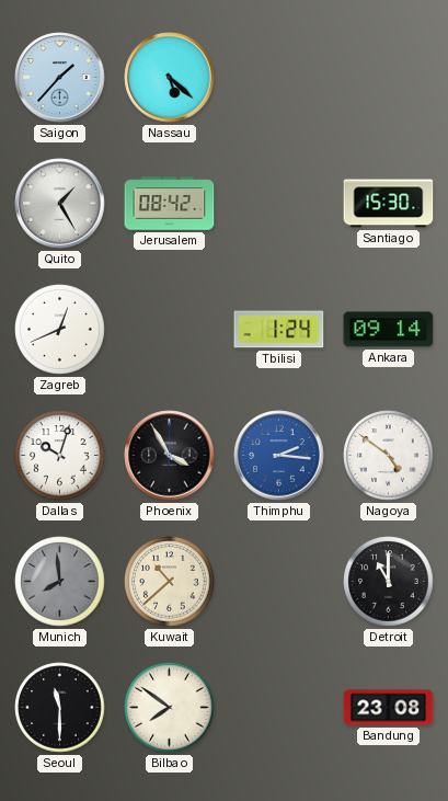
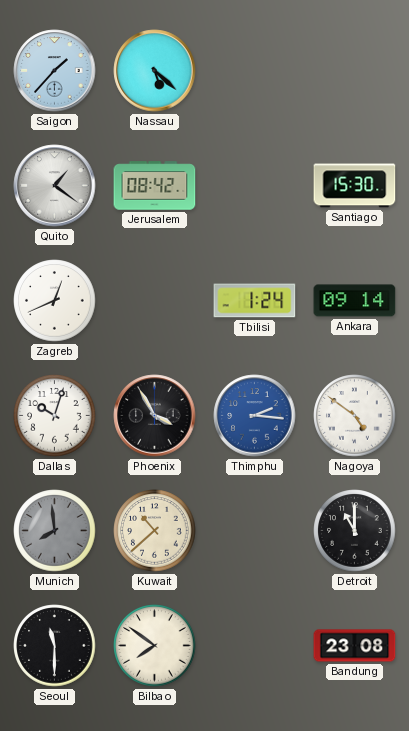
Quito: 1:25 -> 1:21
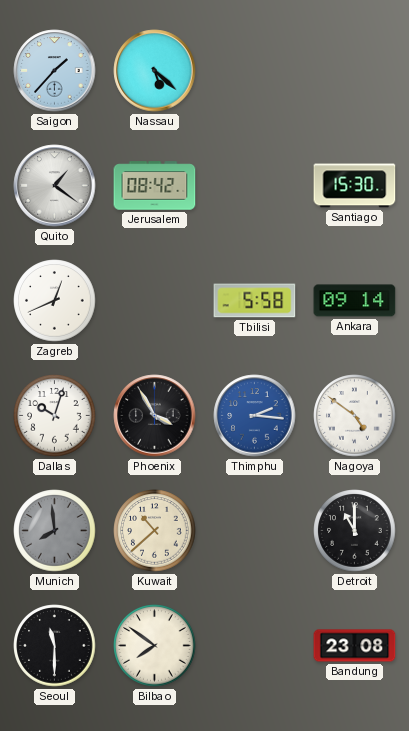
Tbilisi: 1:24 -> 5:58
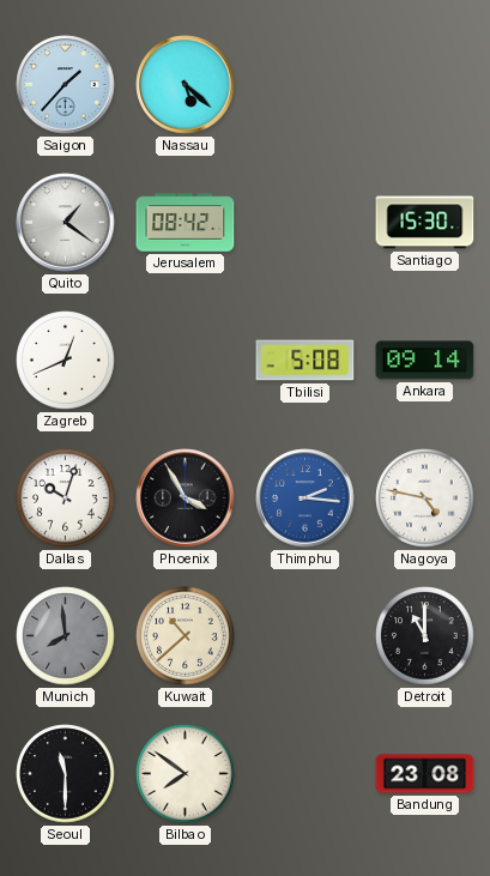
Tbilisi: 5:58 -> 5:08
Nagoya: 4:51 -> 4:47
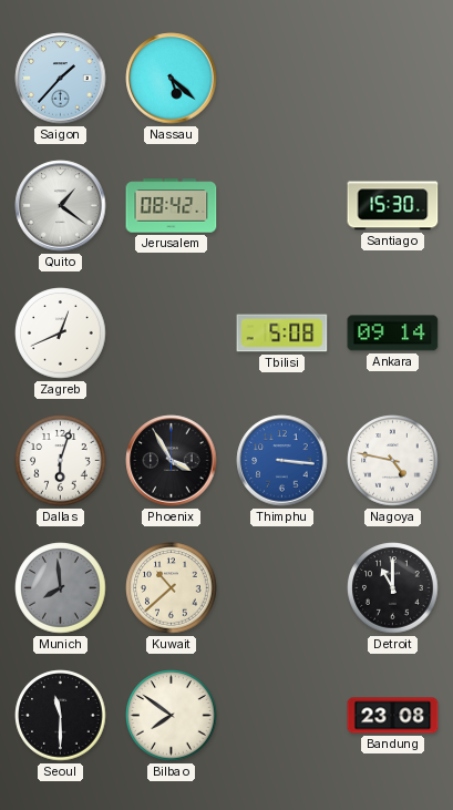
Dallas: 10:03 -> 6:03
Thimphu: 2:16 -> 3:16
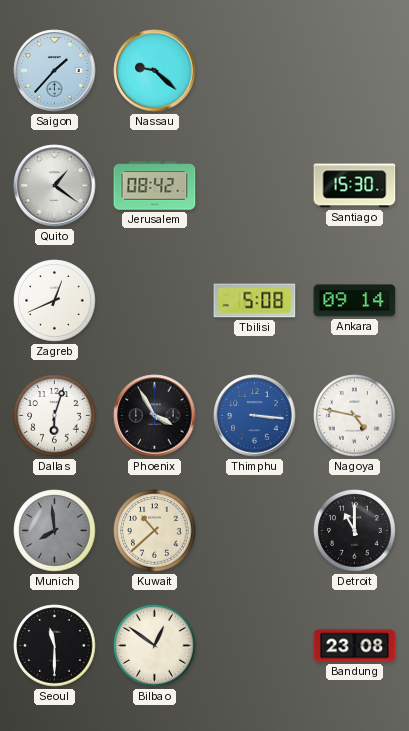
Nassau: 5:22 -> 9:22
Bilbao: 7:51 -> 12:51
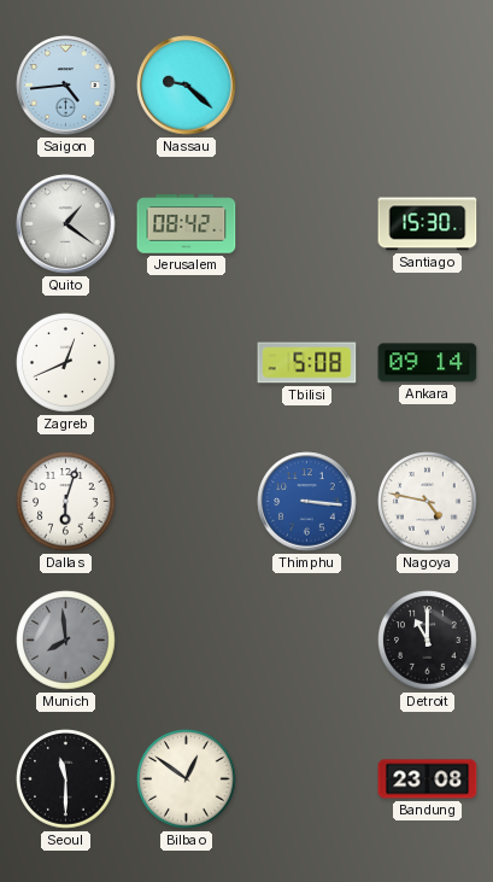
Saigon: 1:37 -> 4:44
Phoenix: 3:55 -> none
Kuwait: 10:38 -> none
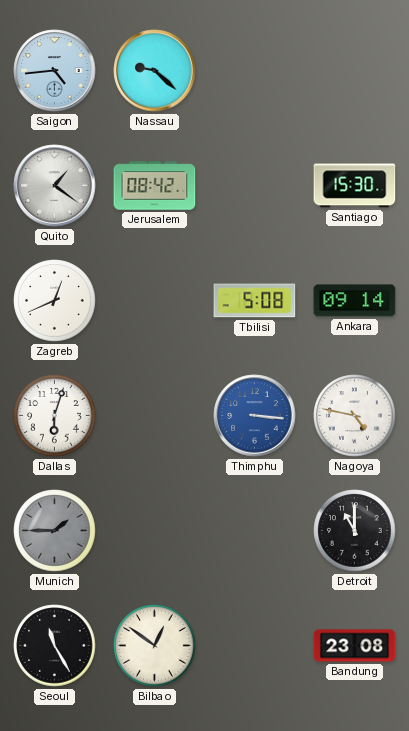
Munich: 7:59 -> 1:45
Seoul: 11:30 -> 11:25
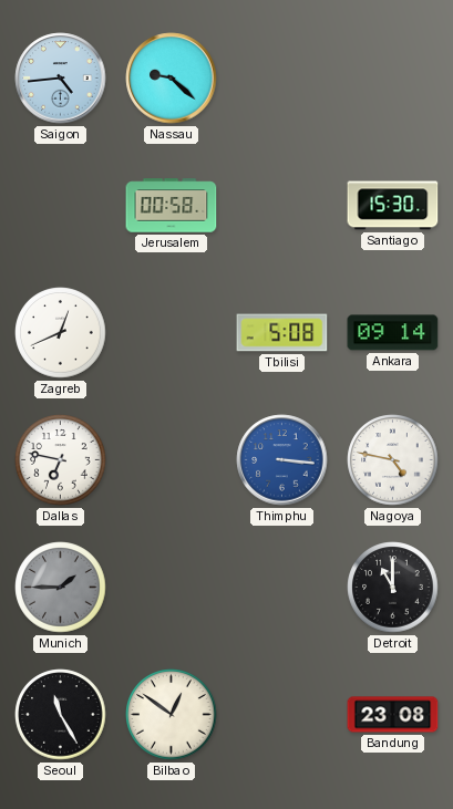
Quito: 1:21 -> none
Jerusalem: 08:42 -> 00:58
Dallas: 6:03 -> 6:47
